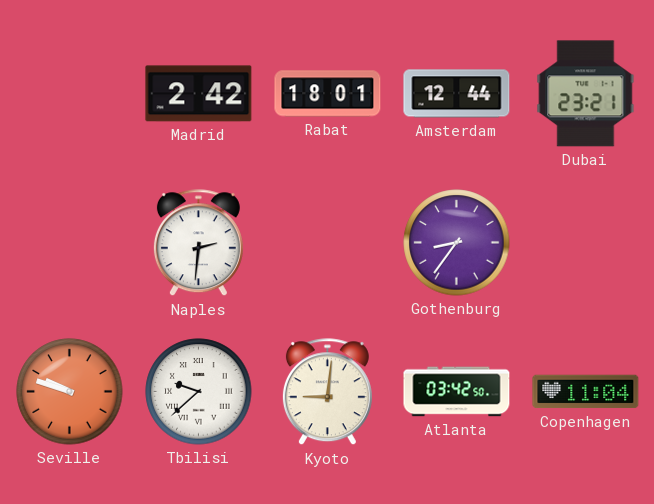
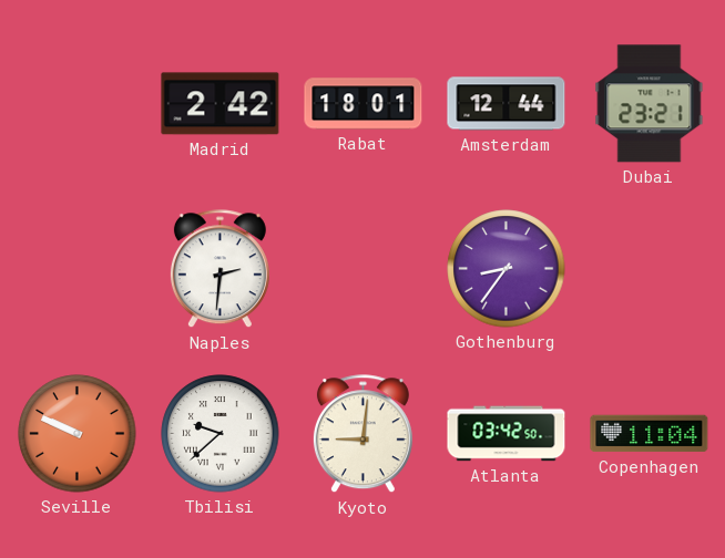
Seville: 9:48 -> 9:49
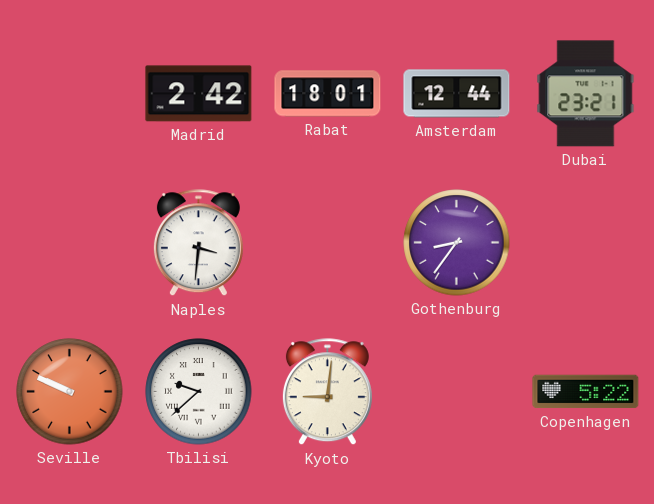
Naples: 2:31 -> 3:31
Atlanta: 03:42 -> none
Copenhagen: 11:04 -> 5:22
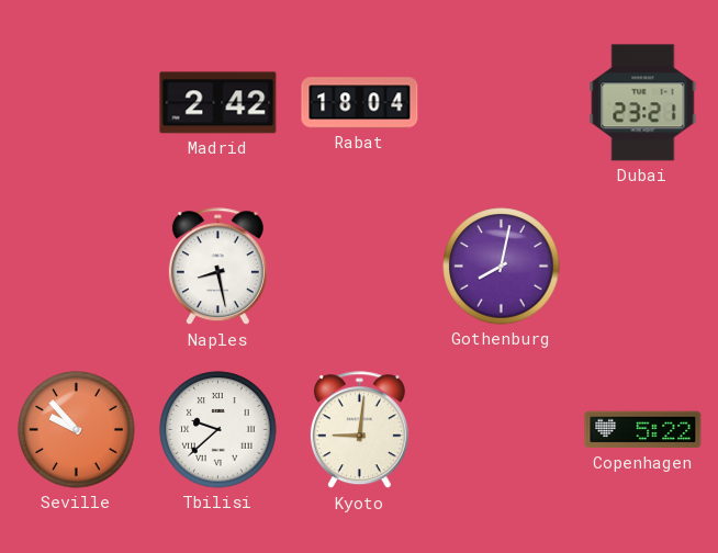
Rabat: 18:01 -> 18:04
Amsterdam: 12:44 -> none
Naples: 3:31 -> 8:28
Gothenburg: 8:36 -> 8:02
Seville: 9:49 -> 9:53
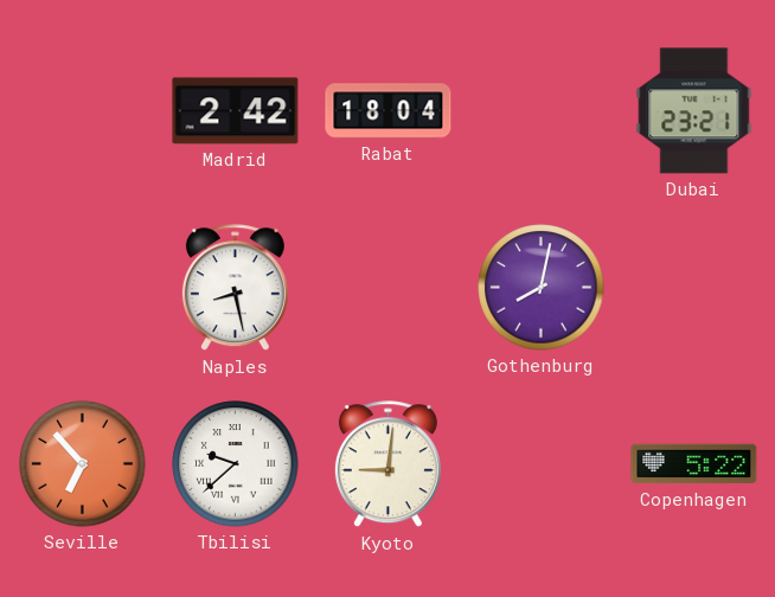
Seville: 9:53 -> 6:53
